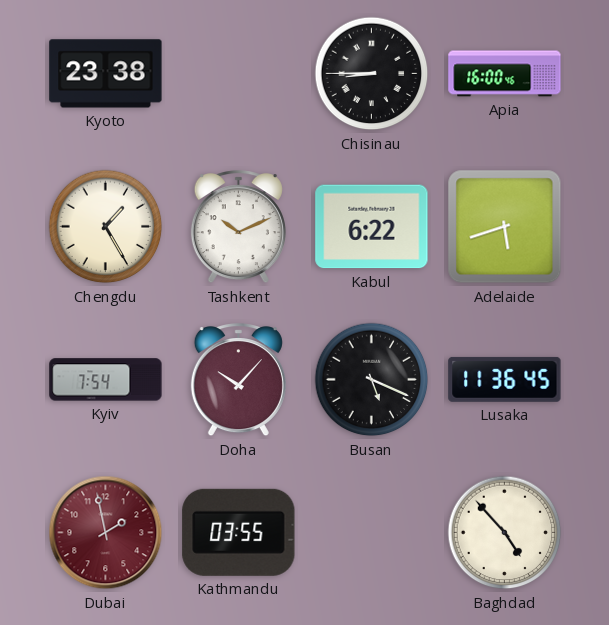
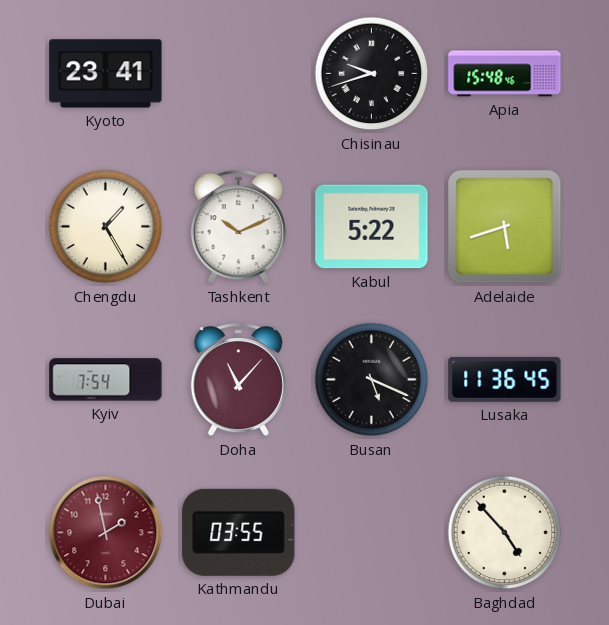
Kyoto: 23:38 -> 23:41
Chisinau: 8:45 -> 9:42
Apia: 16:00 -> 15:48
Kabul: 6:22 -> 5:22
Doha: 10:07 -> 11:07
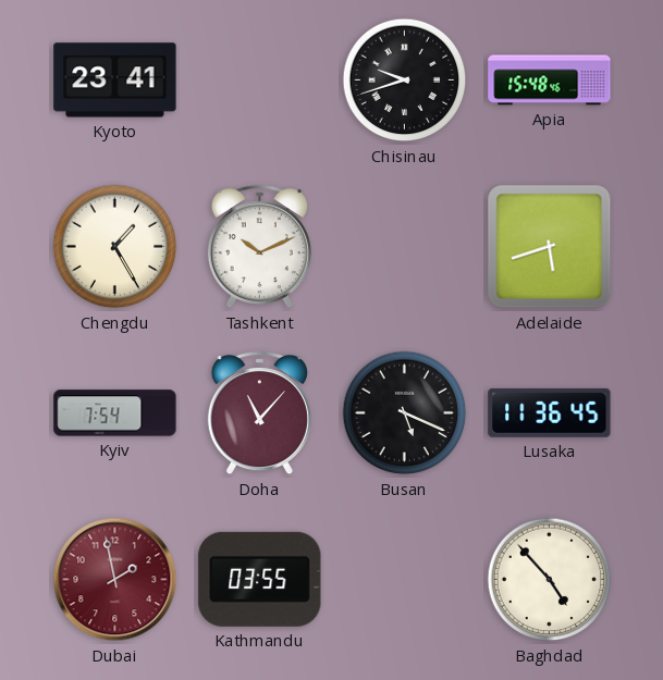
Kabul: 5:22 -> none
